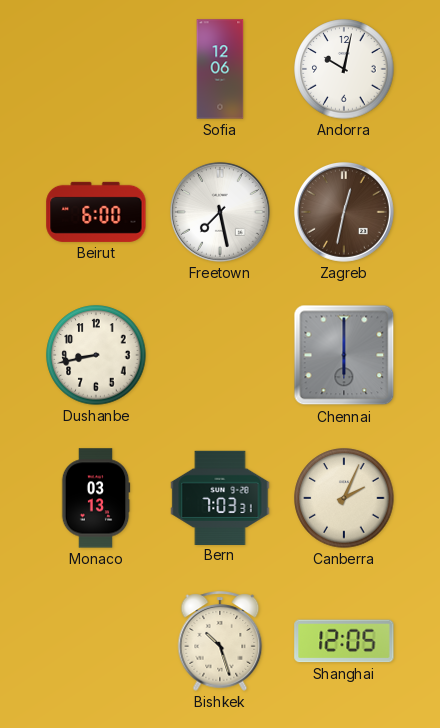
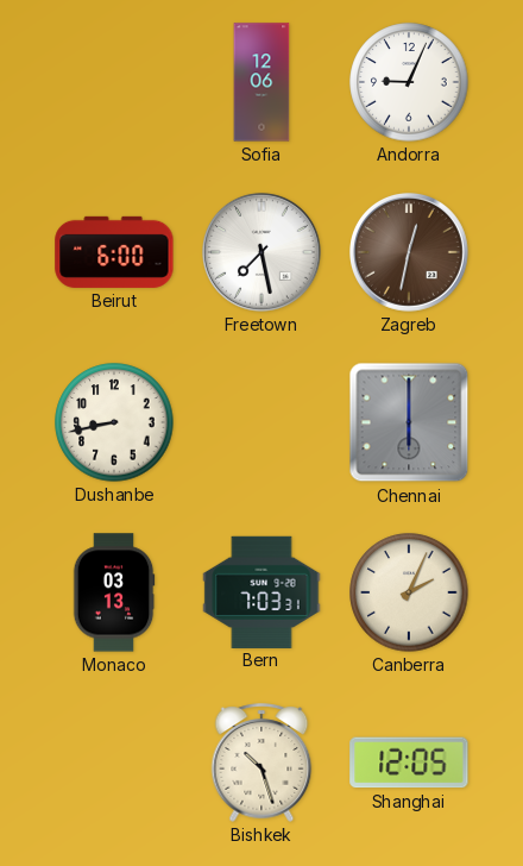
Andorra: 10:02 -> 9:04
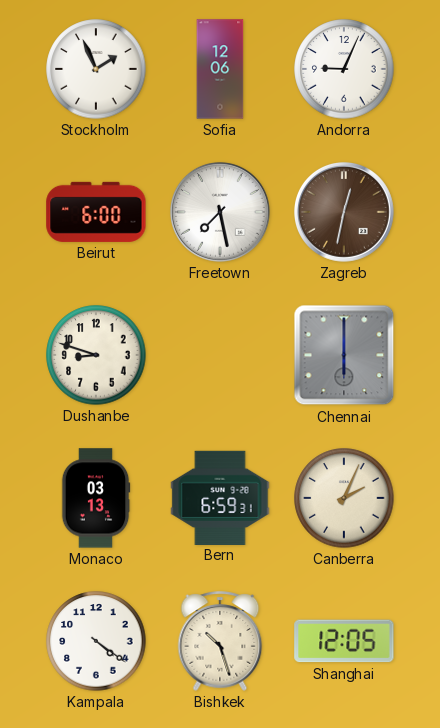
Stockholm: none -> 1:56
Dushanbe: 8:43 -> 8:48
Bern: 7:03 -> 6:59
Kampala: none -> 4:21
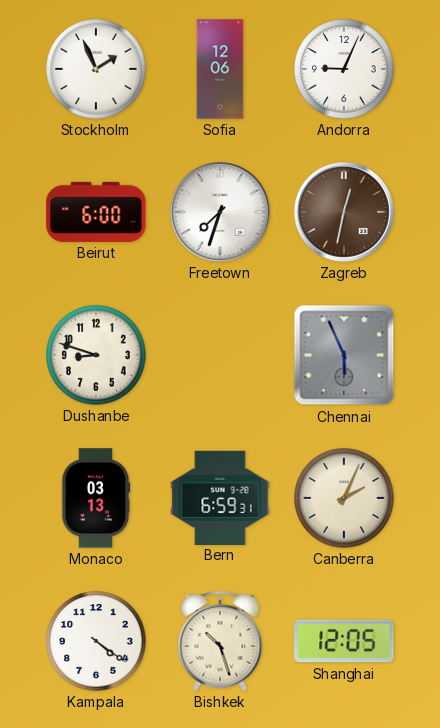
Freetown: 7:28 -> 7:33
Chennai: 6:00 -> 5:56
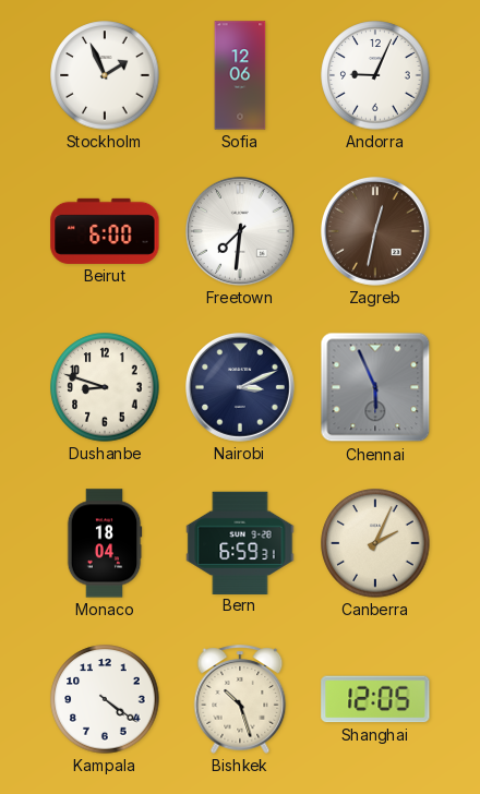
Freetown: 7:33 -> 7:31
Nairobi: none -> 3:11
Monaco: 03:13 -> 18:04
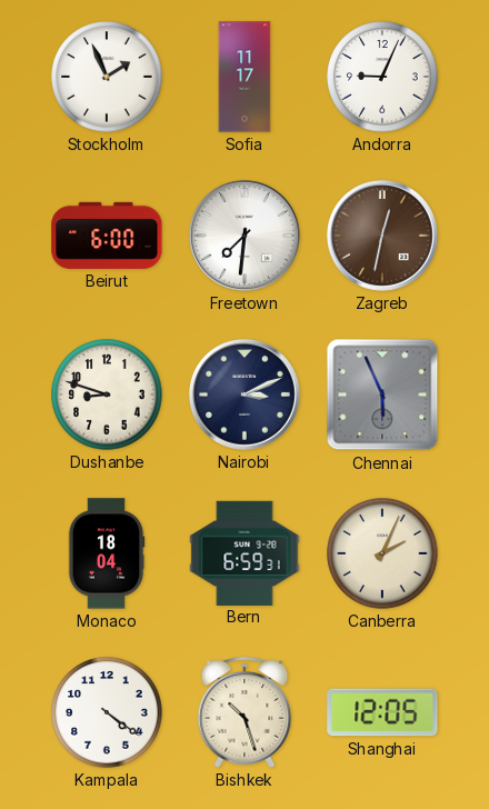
Sofia: 12:06 -> 11:17
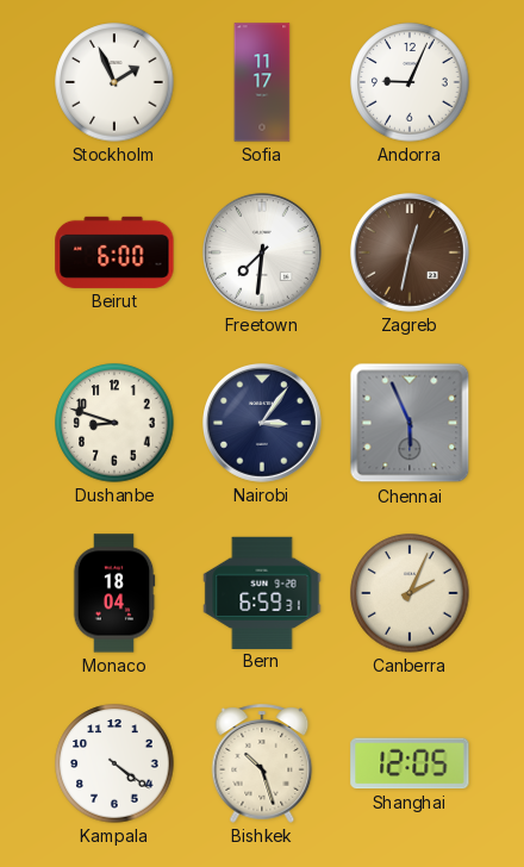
Nairobi: 3:11 -> 3:06
